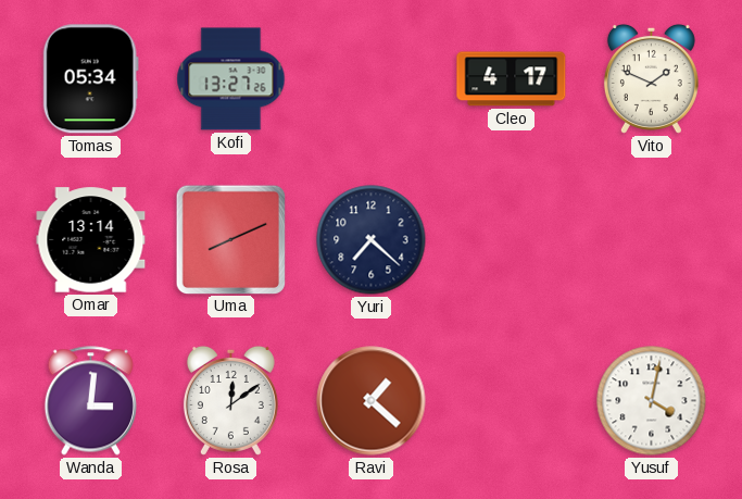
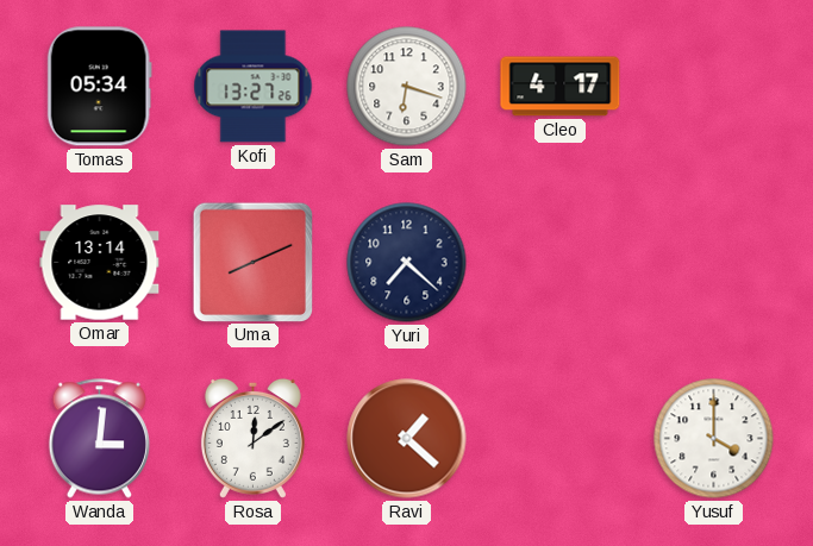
Sam: none -> 6:18
Vito: 1:49 -> none
Yusuf: 4:02 -> 4:00
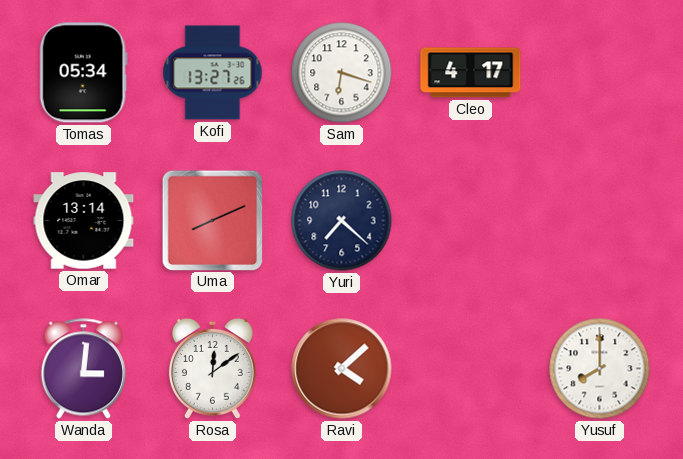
Ravi: 1:22 -> 4:08
Yusuf: 4:00 -> 8:00
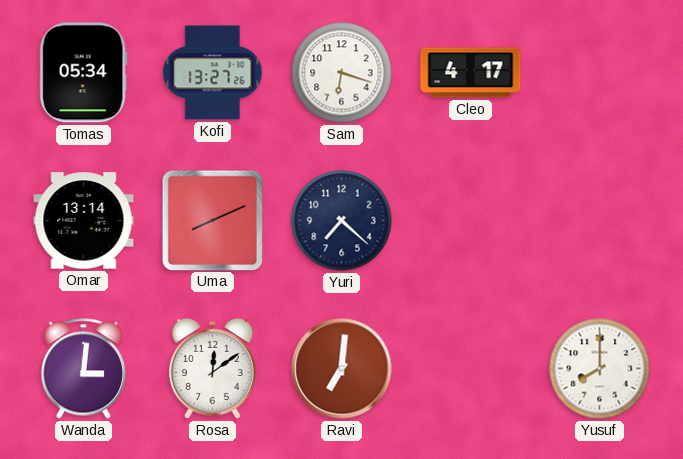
Ravi: 4:08 -> 7:01
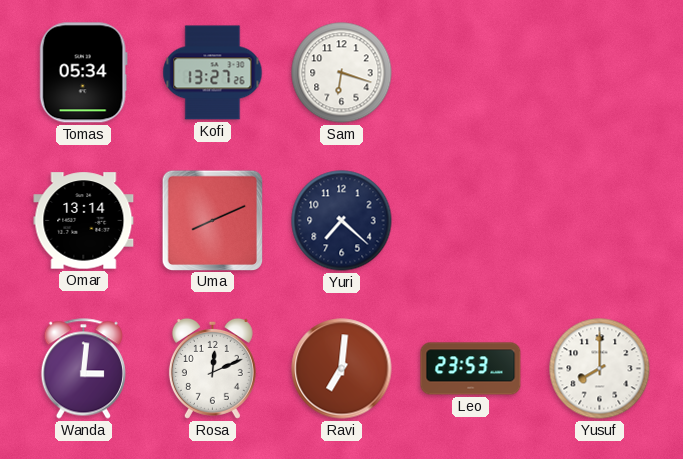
Cleo: 4:17 -> none
Rosa: 12:09 -> 12:11
Leo: none -> 23:53
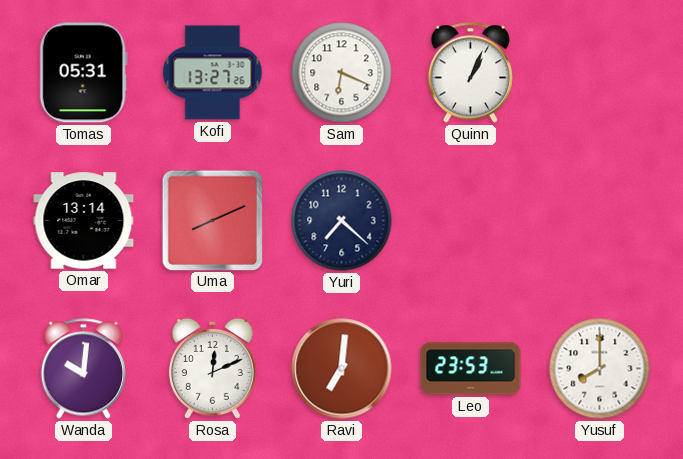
Tomas: 05:34 -> 05:31
Sam: 6:18 -> 6:19
Quinn: none -> 1:04
Wanda: 3:01 -> 10:01
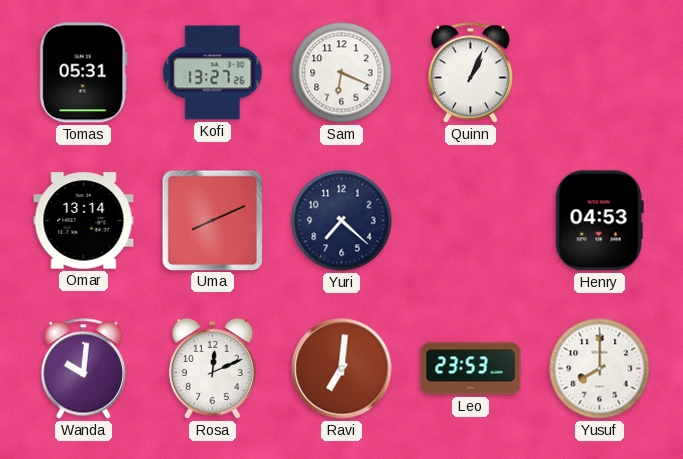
Henry: none -> 04:53
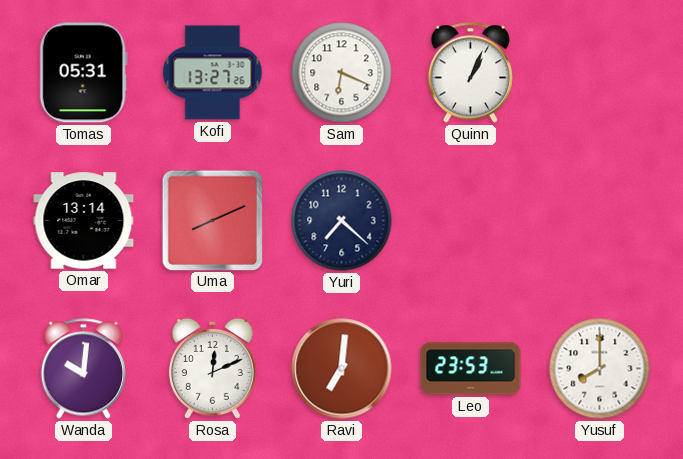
Henry: 04:53 -> none
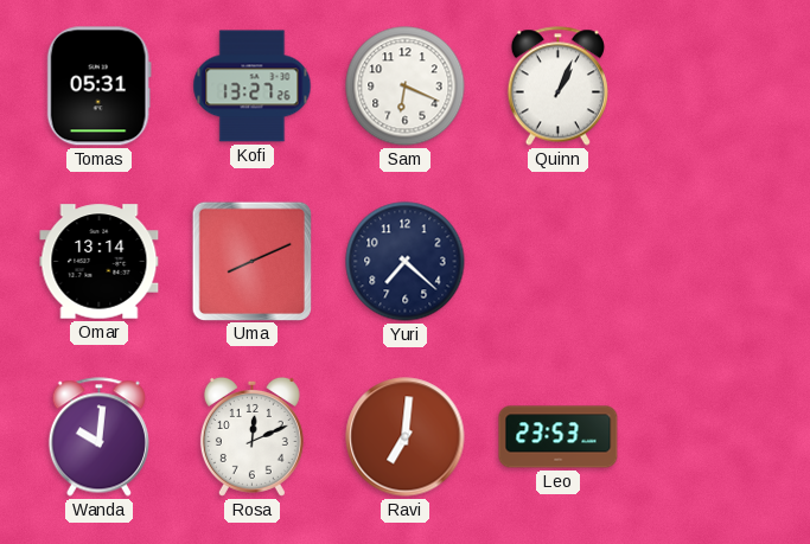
Yusuf: 8:00 -> none
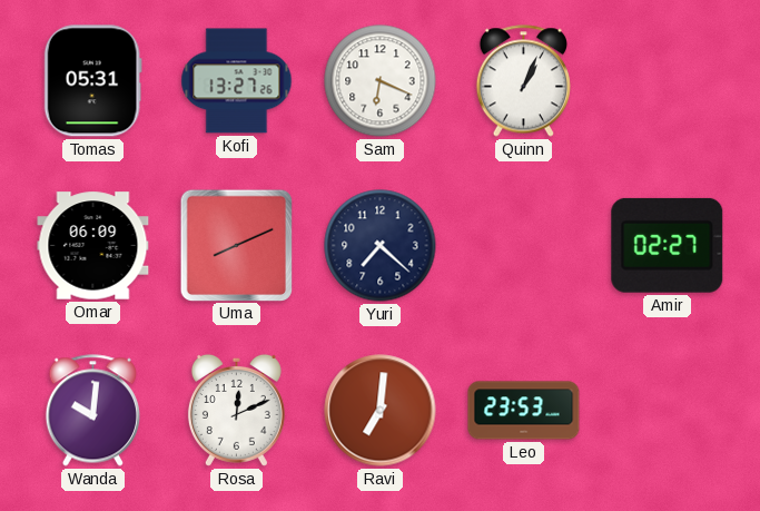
Omar: 13:14 -> 06:09
Amir: none -> 02:27
